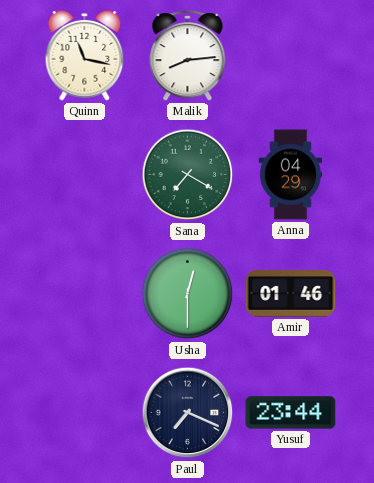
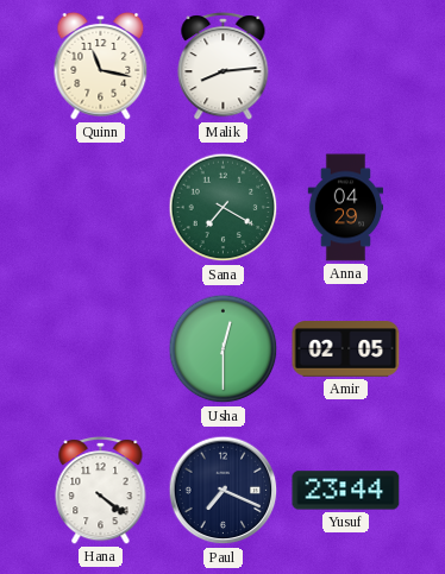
Amir: 01:46 -> 02:05
Hana: none -> 4:21
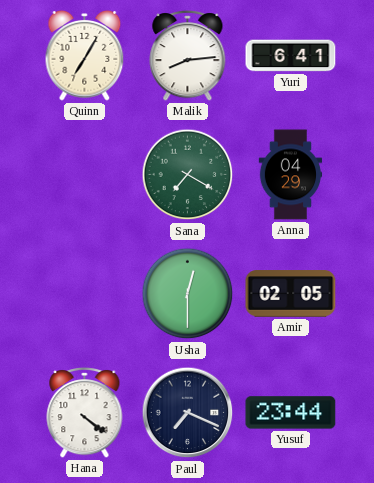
Quinn: 11:17 -> 7:05
Yuri: none -> 6:41
